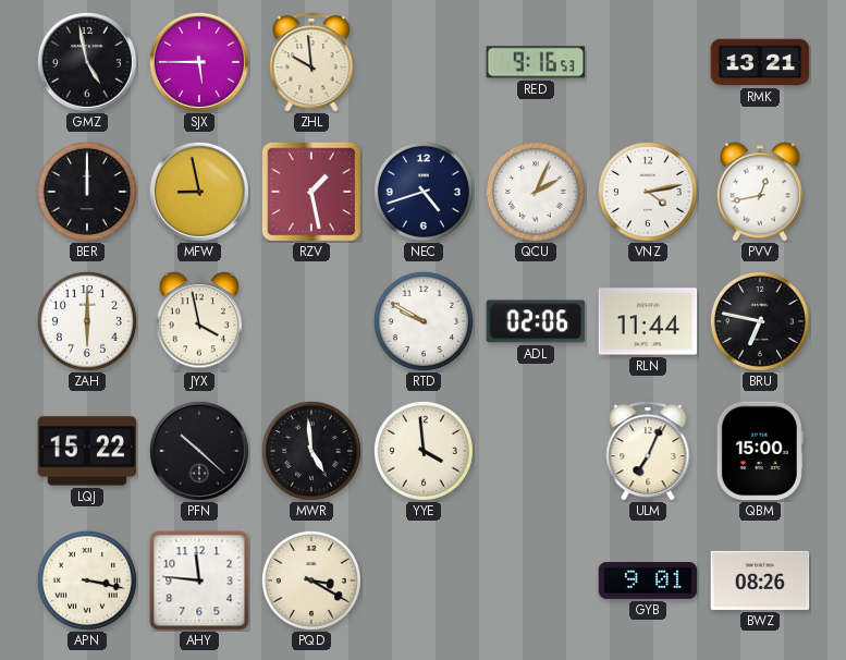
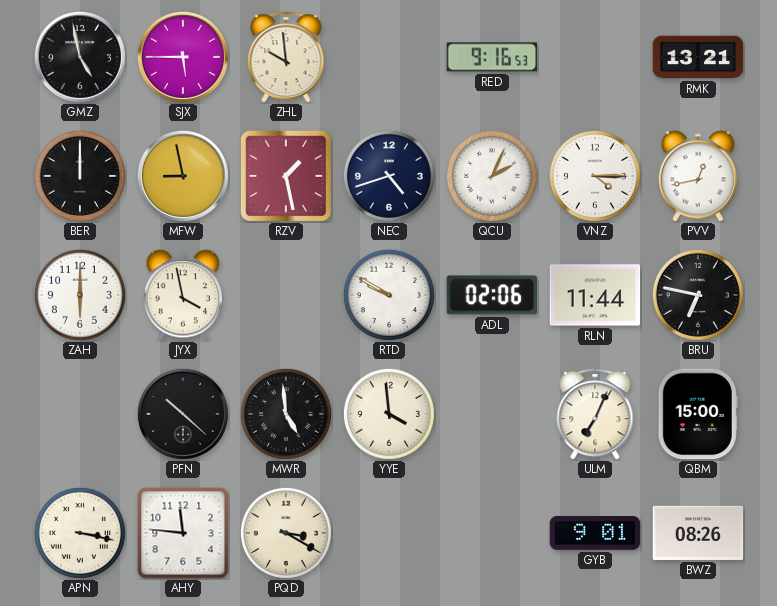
VNZ: 4:13 -> 4:15
LQJ: 15:22 -> none
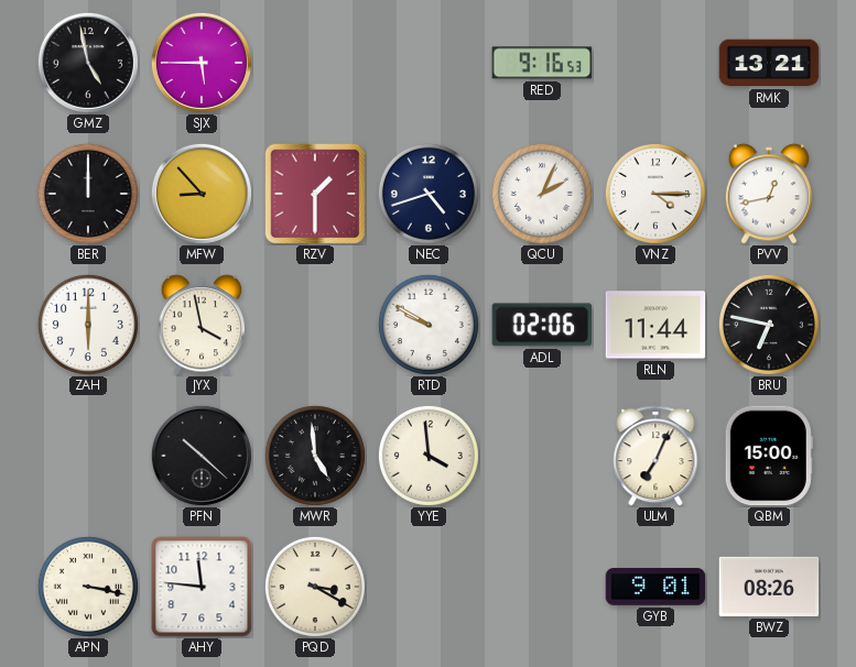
ZHL: 9:59 -> none
MFW: 8:58 -> 8:53
RZV: 1:28 -> 1:30
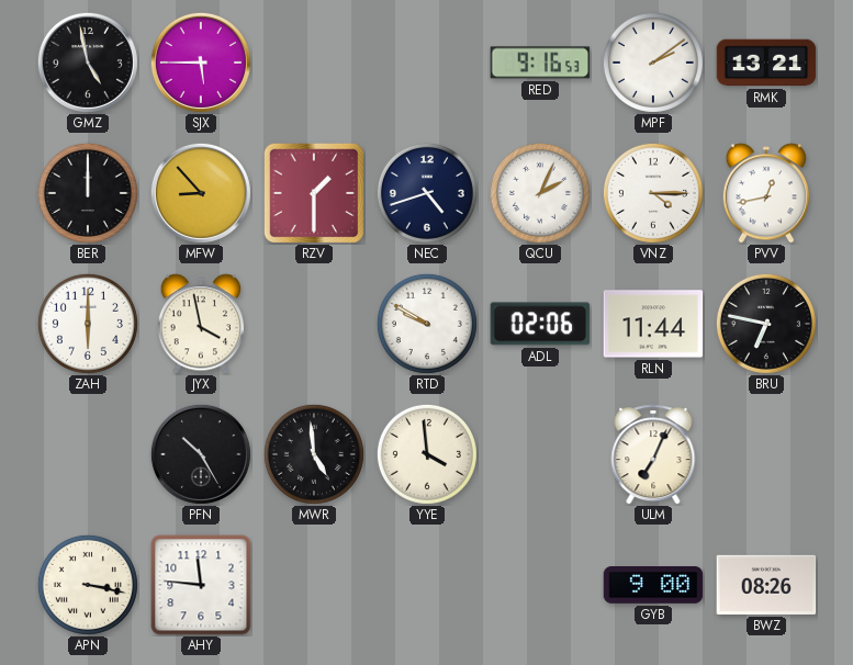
MPF: none -> 2:09
PFN: 10:22 -> 10:25
QBM: 15:00 -> none
PQD: 3:20 -> none
GYB: 9:01 -> 9:00
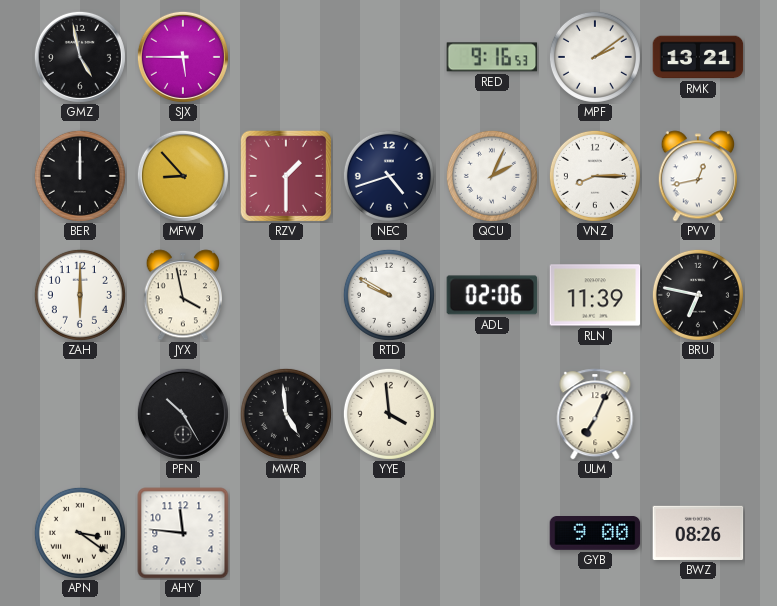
VNZ: 4:15 -> 8:15
RLN: 11:44 -> 11:39
APN: 3:17 -> 3:21
